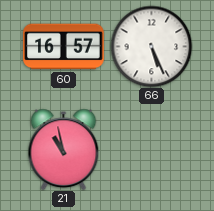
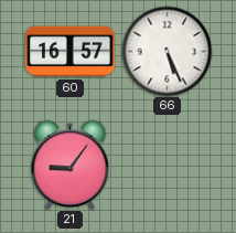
21: 10:58 -> 9:06
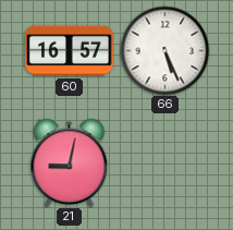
21: 9:06 -> 9:02
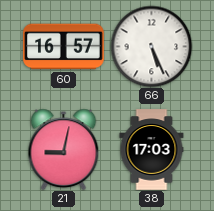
38: none -> 17:03
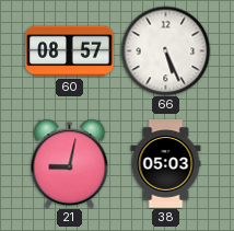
60: 16:57 -> 08:57
38: 17:03 -> 05:03
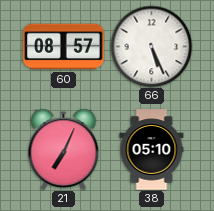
21: 9:02 -> 7:04
38: 05:03 -> 05:10
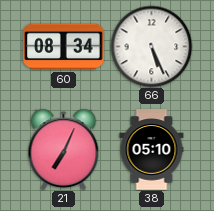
60: 08:57 -> 08:34
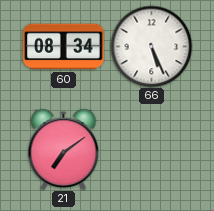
21: 7:04 -> 7:09
38: 05:10 -> none
